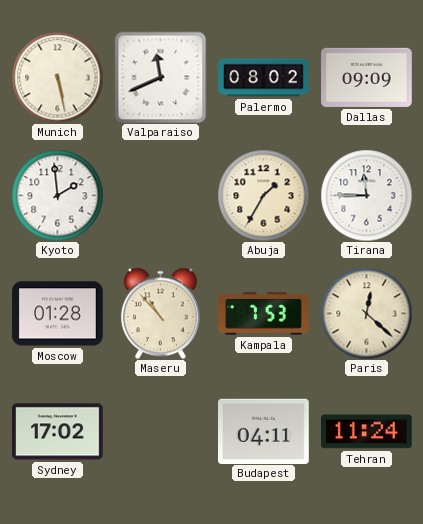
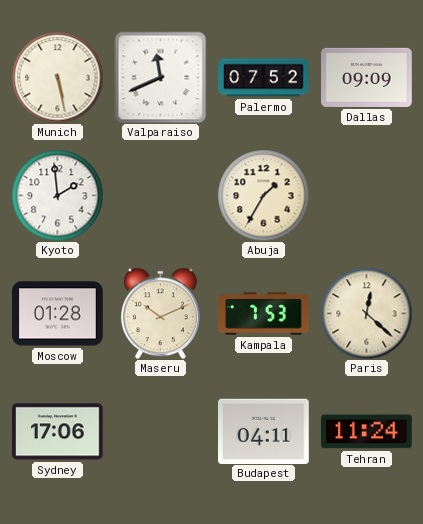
Palermo: 08:02 -> 07:52
Tirana: 11:45 -> none
Maseru: 10:53 -> 10:11
Sydney: 17:02 -> 17:06
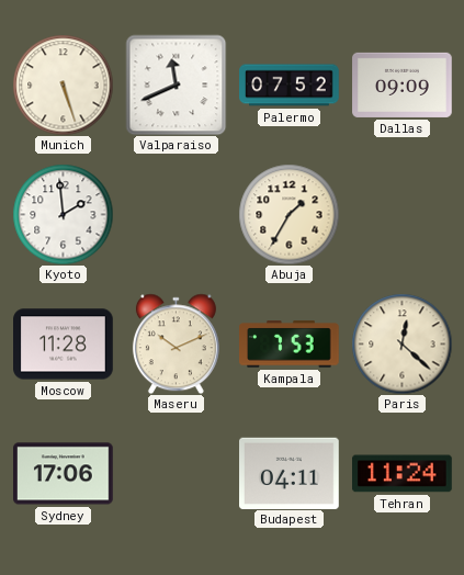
Munich: 5:28 -> 5:27
Moscow: 01:28 -> 11:28
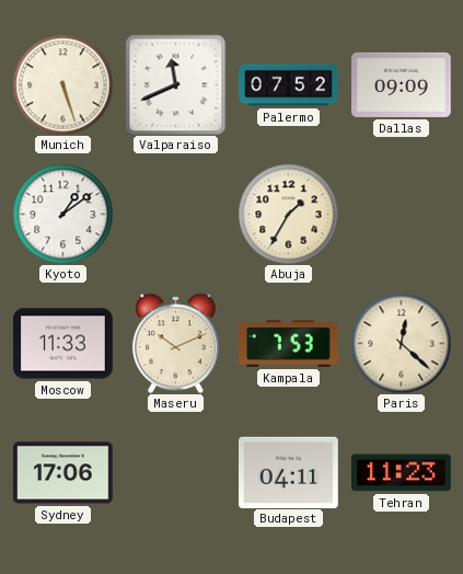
Kyoto: 1:59 -> 1:09
Moscow: 11:28 -> 11:33
Tehran: 11:24 -> 11:23
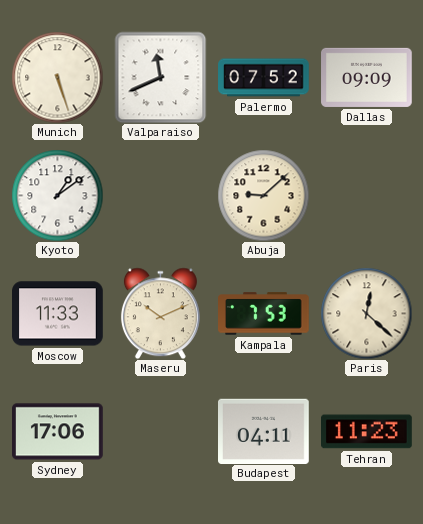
Abuja: 1:35 -> 9:08
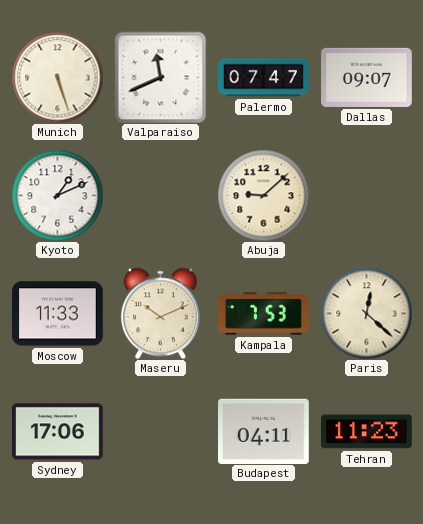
Palermo: 07:52 -> 07:47
Dallas: 09:09 -> 09:07
Kyoto: 1:09 -> 1:11
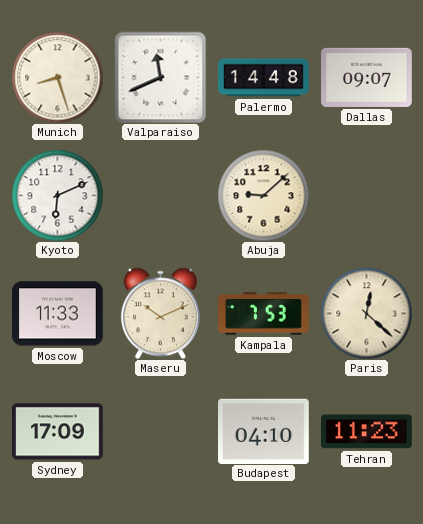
Munich: 5:27 -> 8:27
Palermo: 07:47 -> 14:48
Kyoto: 1:11 -> 6:11
Sydney: 17:06 -> 17:09
Budapest: 04:11 -> 04:10
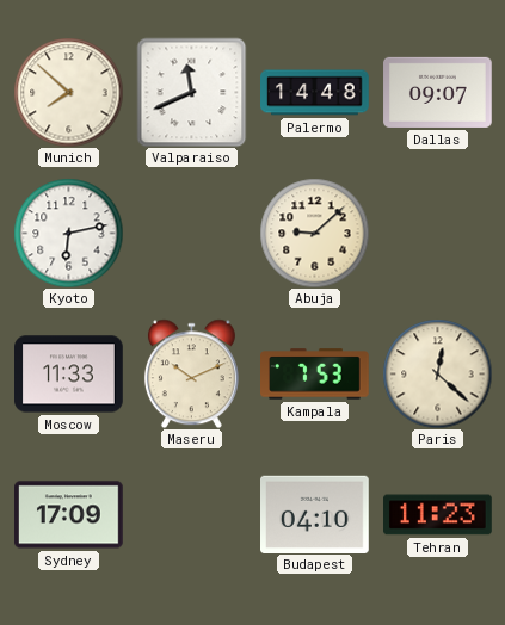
Munich: 8:27 -> 7:52
Kyoto: 6:11 -> 6:13
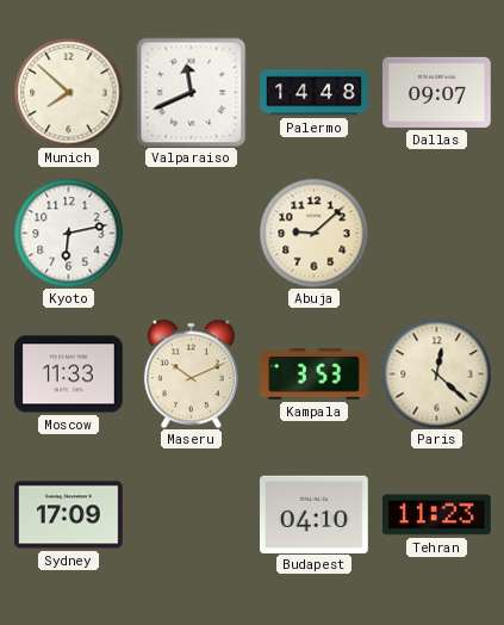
Kampala: 7:53 -> 3:53
